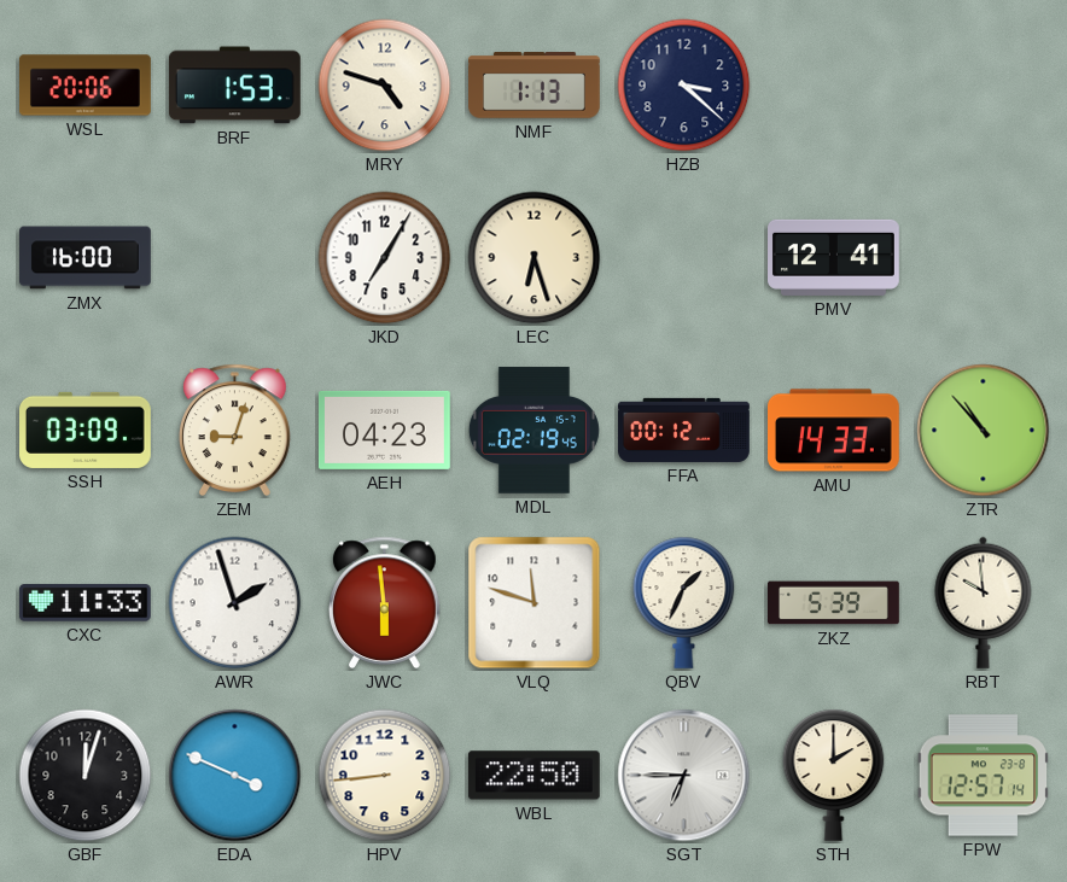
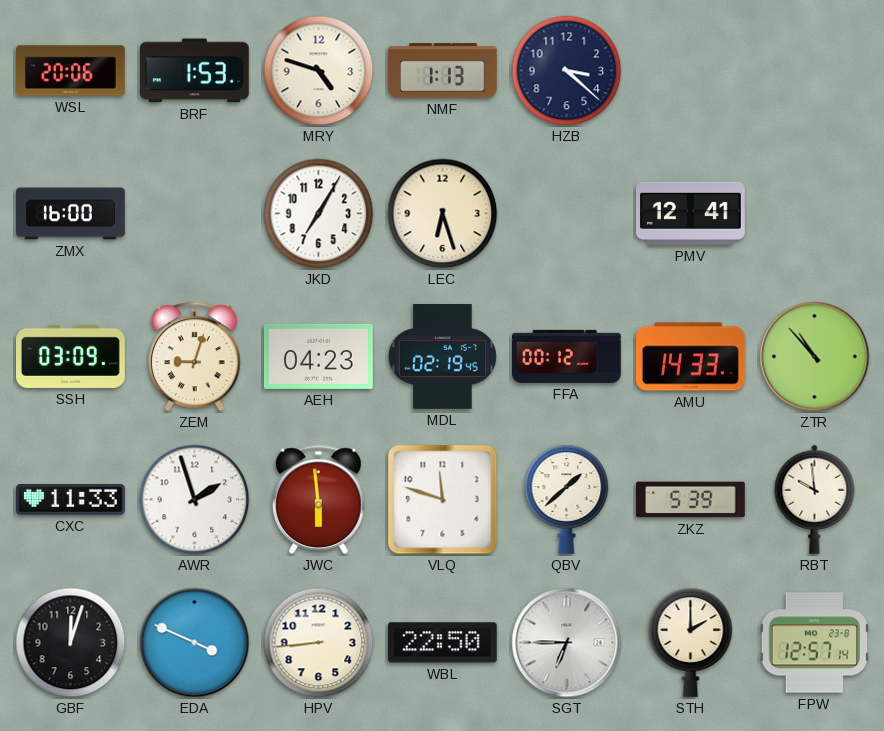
QBV: 1:34 -> 1:38
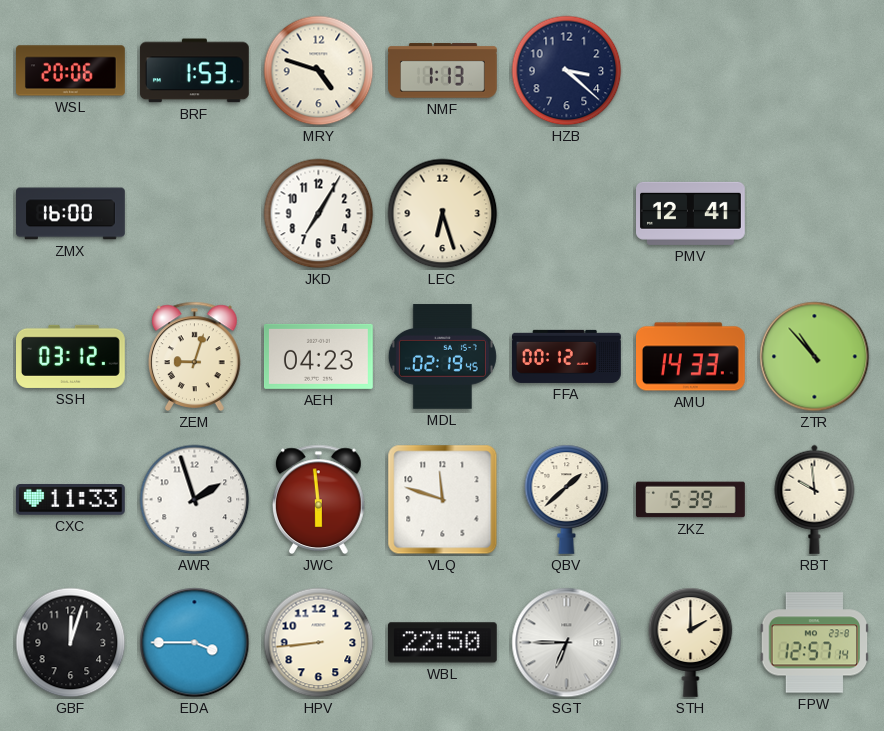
SSH: 03:09 -> 03:12
EDA: 3:49 -> 3:45
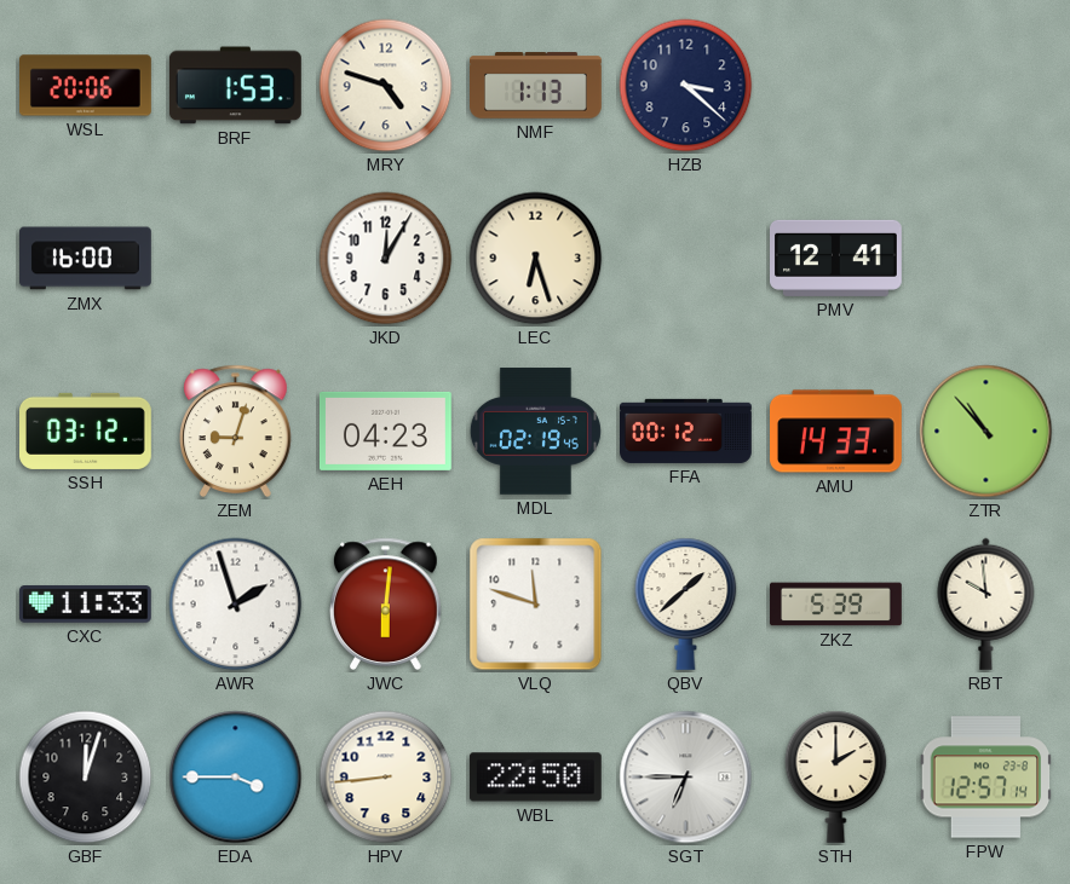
JKD: 7:05 -> 12:05
JWC: 5:59 -> 6:01
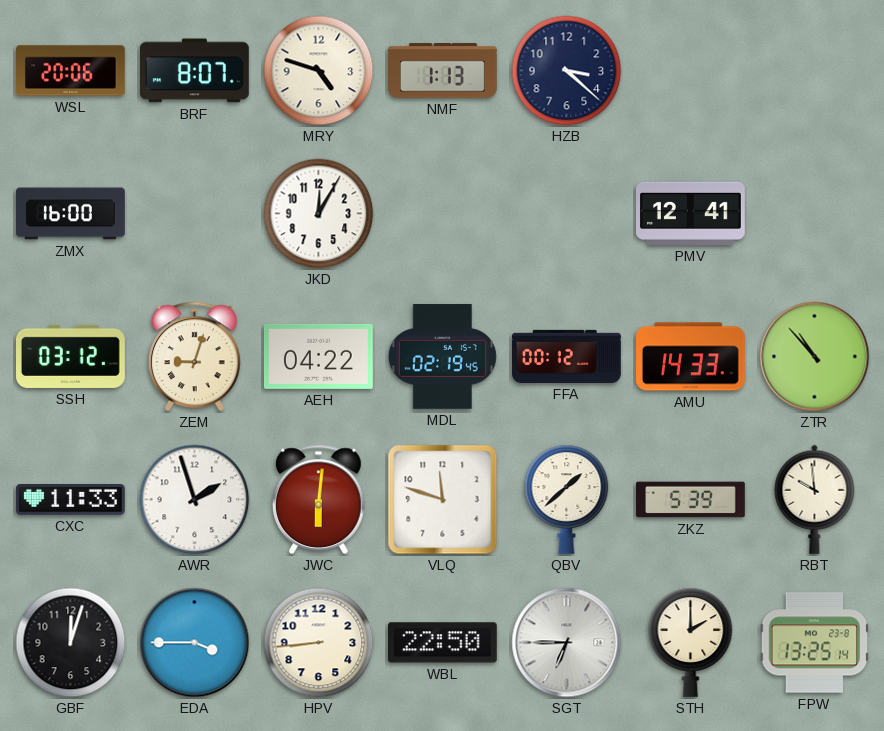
BRF: 1:53 -> 8:07
LEC: 6:27 -> none
AEH: 04:23 -> 04:22
FPW: 12:57 -> 13:25
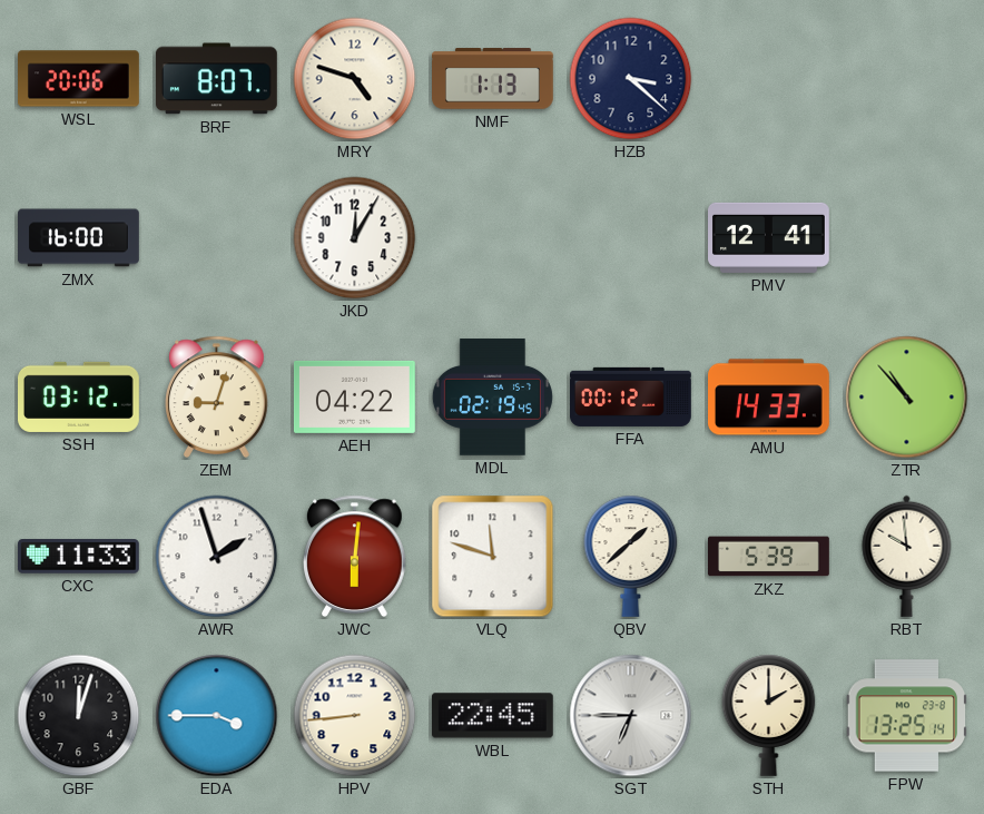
WBL: 22:50 -> 22:45
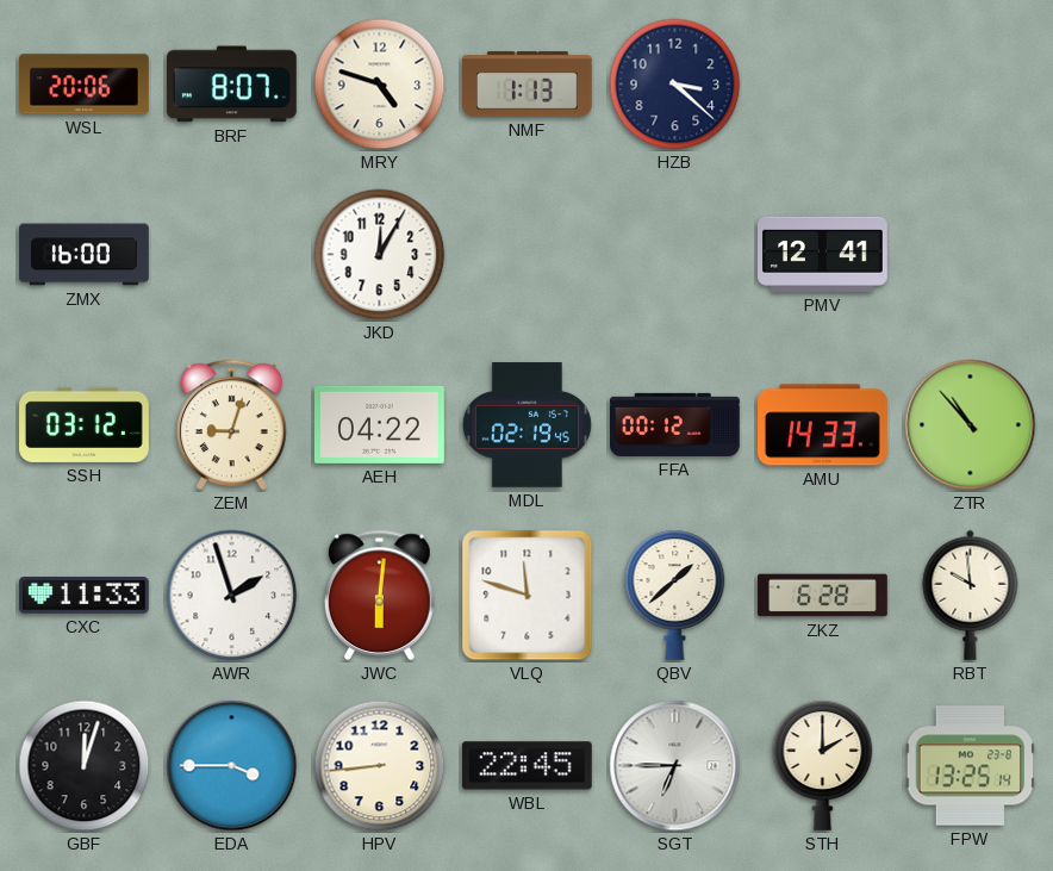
ZKZ: 5:39 -> 6:28
